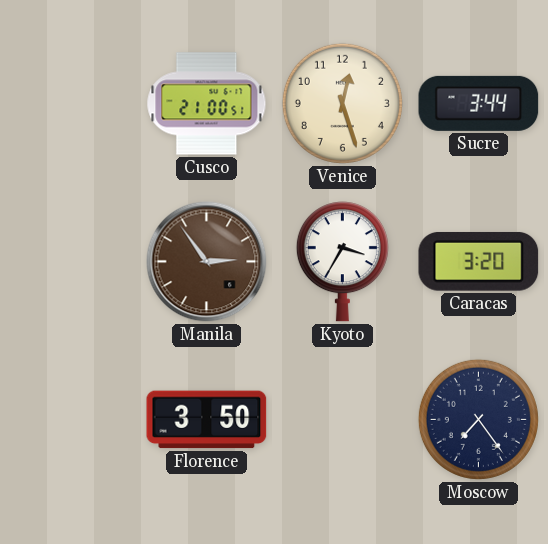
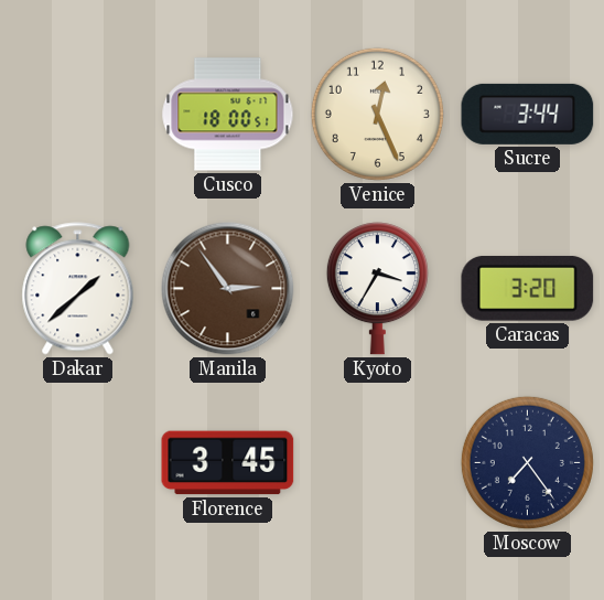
Cusco: 21:00 -> 18:00
Venice: 12:27 -> 12:26
Dakar: none -> 1:38
Florence: 3:50 -> 3:45
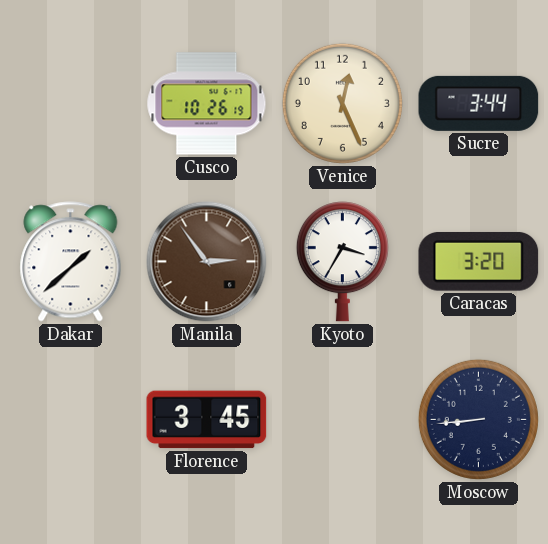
Cusco: 18:00 -> 10:26
Moscow: 7:24 -> 8:44
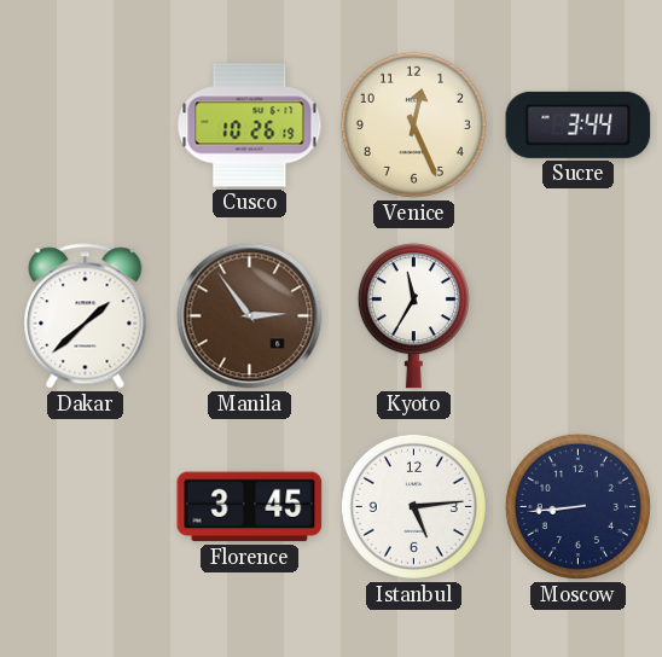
Kyoto: 3:35 -> 11:35
Caracas: 3:20 -> none
Istanbul: none -> 5:14
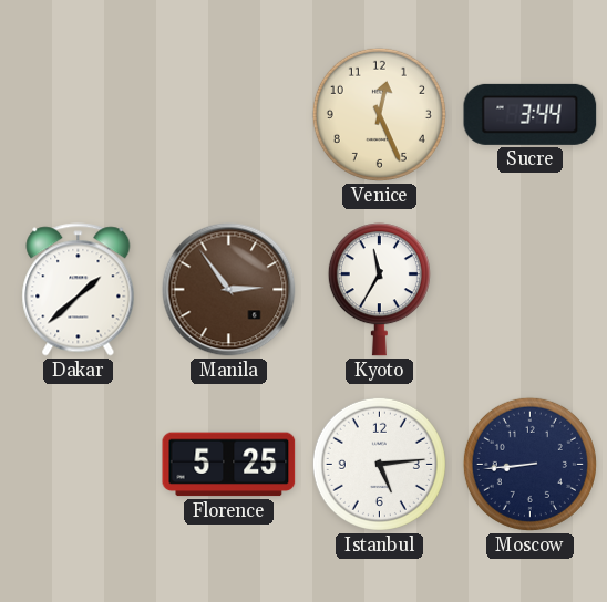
Cusco: 10:26 -> none
Florence: 3:45 -> 5:25
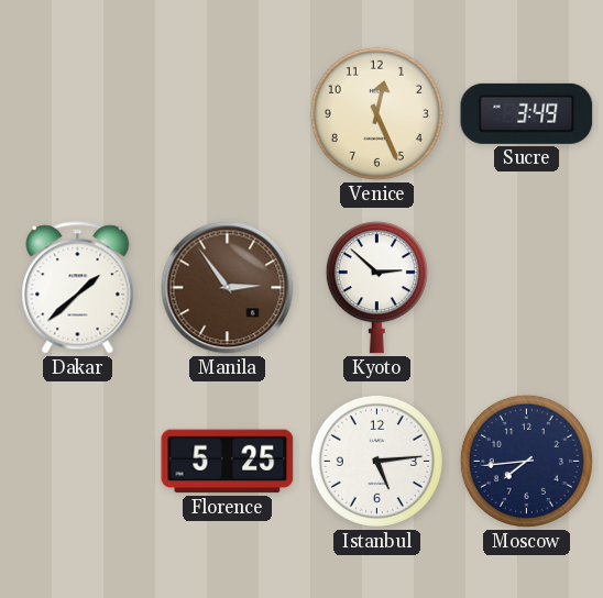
Sucre: 3:44 -> 3:49
Kyoto: 11:35 -> 2:52
Moscow: 8:44 -> 7:44
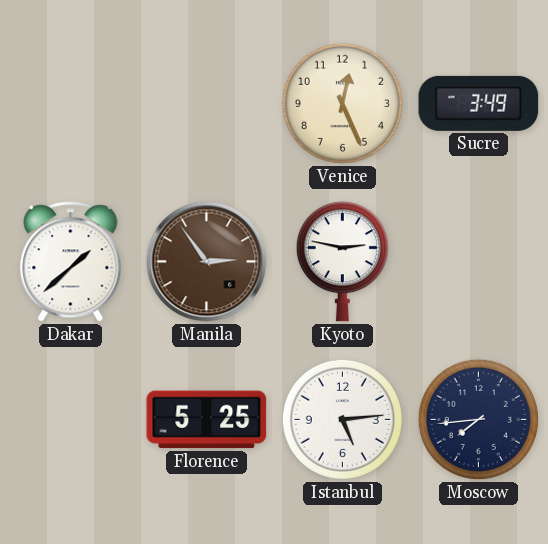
Kyoto: 2:52 -> 2:47
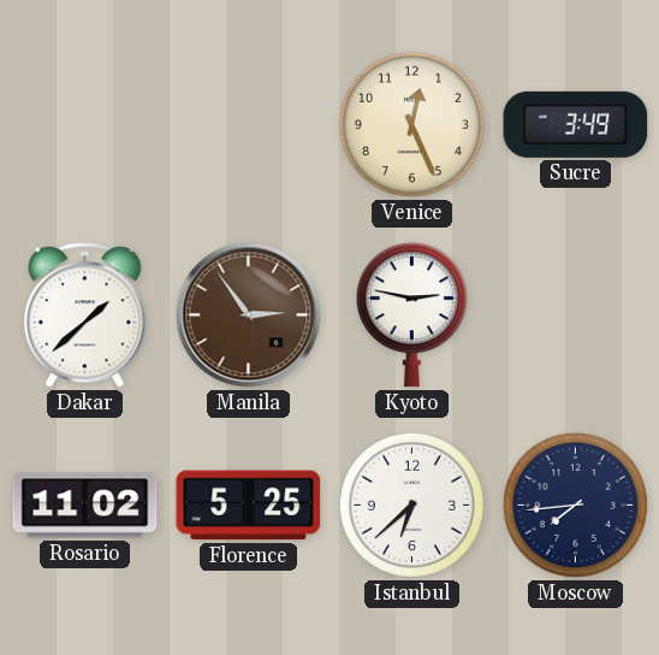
Rosario: none -> 11:02
Istanbul: 5:14 -> 6:38
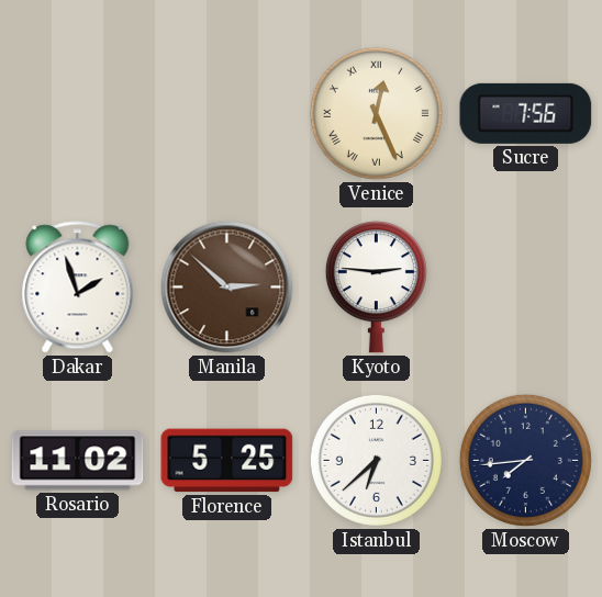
Venice numerals: Arabic -> Roman
Sucre: 3:49 -> 7:56
Dakar: 1:38 -> 1:57
Manila: 2:54 -> 2:52
Kyoto: 2:47 -> 2:46
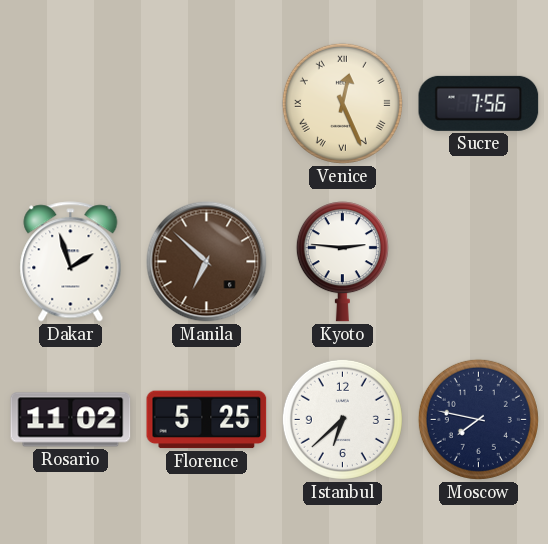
Manila: 2:52 -> 6:52
Moscow: 7:44 -> 7:47
